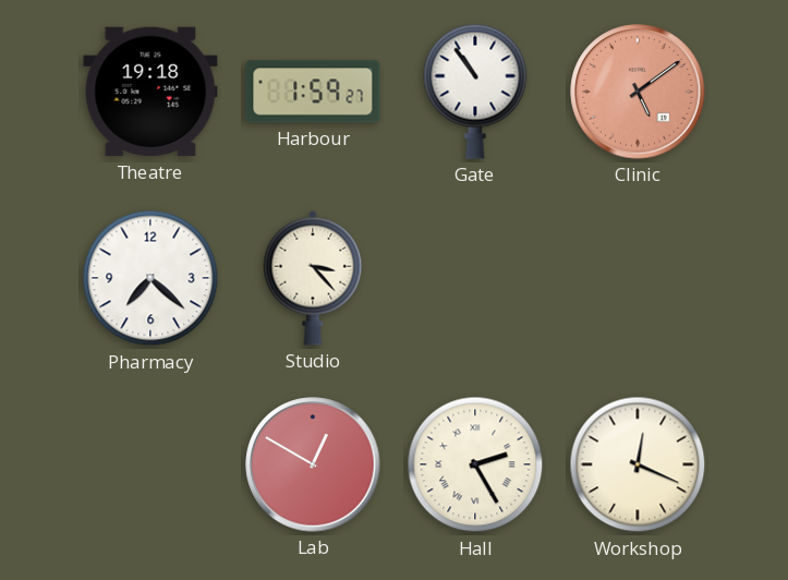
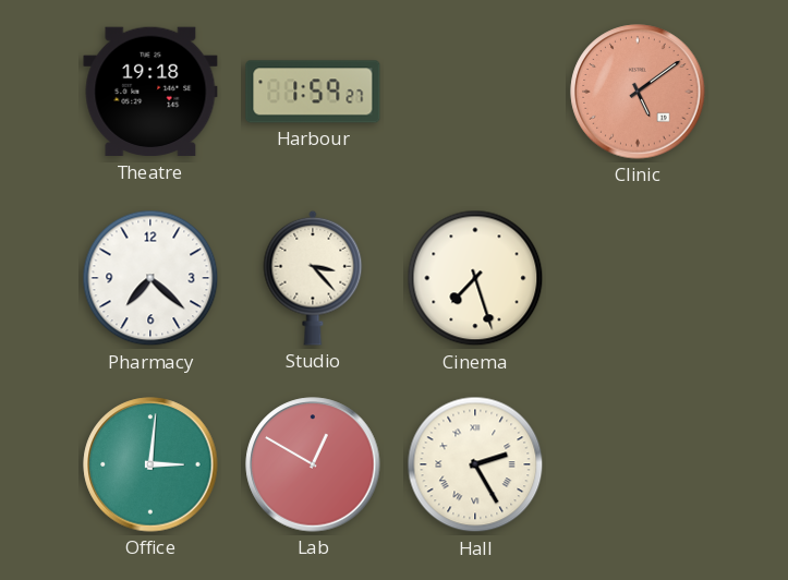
Gate: 10:54 -> none
Cinema: none -> 7:27
Office: none -> 3:01
Workshop: 12:19 -> none
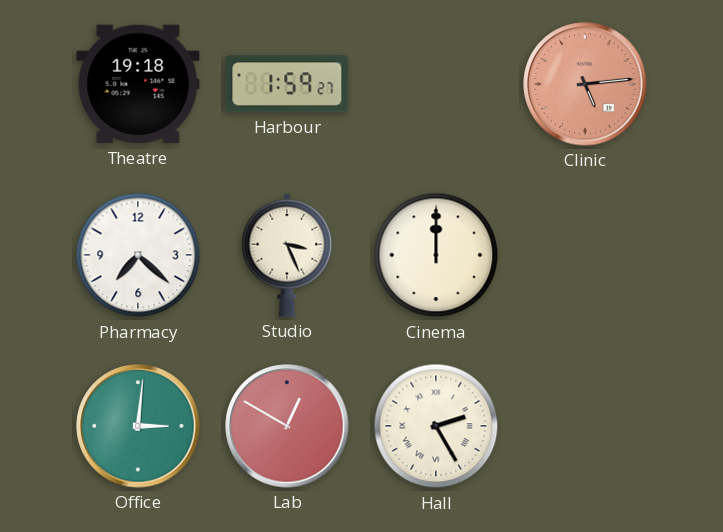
Clinic: 5:09 -> 5:14
Studio: 3:23 -> 3:26
Cinema: 7:27 -> 12:00
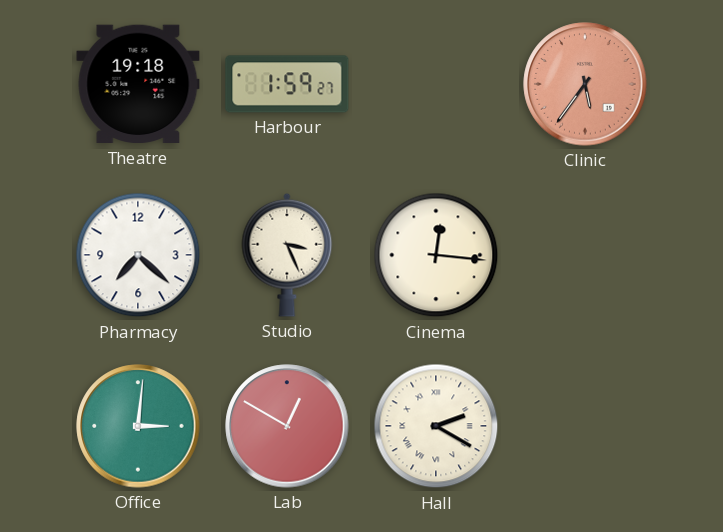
Clinic: 5:14 -> 5:36
Cinema: 12:00 -> 12:16
Hall: 2:25 -> 2:20
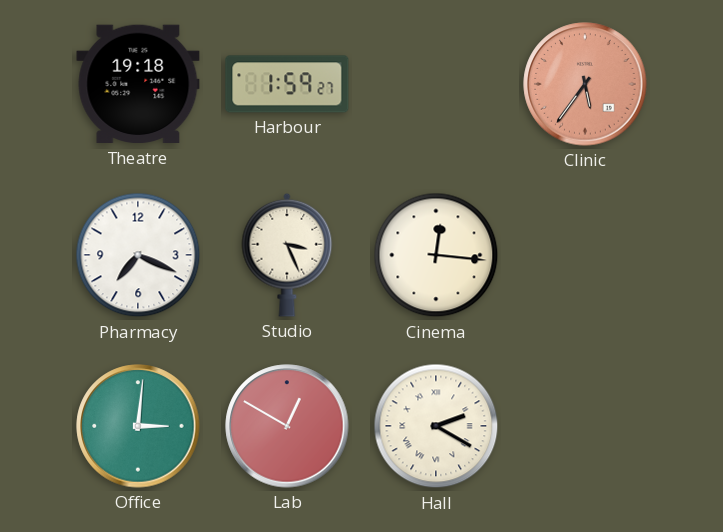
Pharmacy: 7:22 -> 7:19
